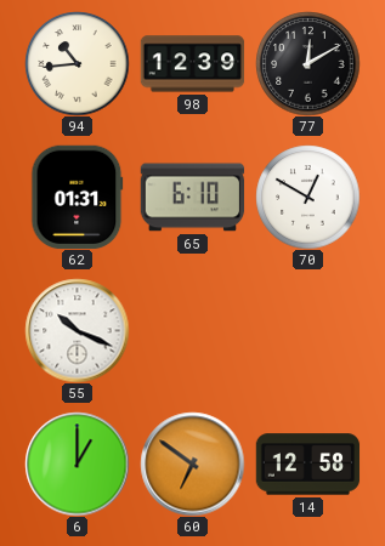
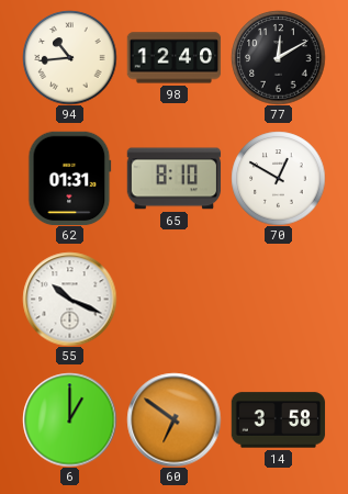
98: 12:39 -> 12:40
65: 6:10 -> 8:10
14: 12:58 -> 3:58
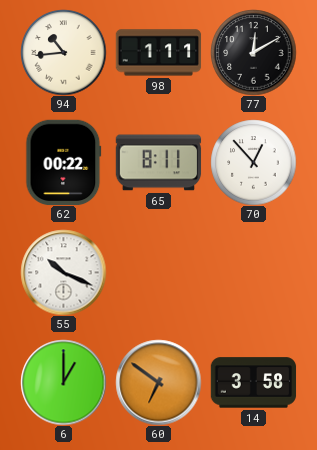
98: 12:40 -> 1:11
62: 01:31 -> 00:22
65: 8:10 -> 8:11
70: 12:50 -> 12:53
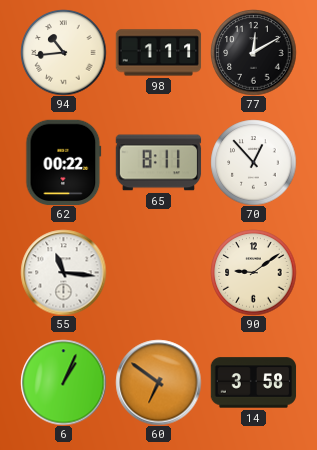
55: 10:19 -> 11:16
90: none -> 9:09
6: 1:00 -> 1:04
